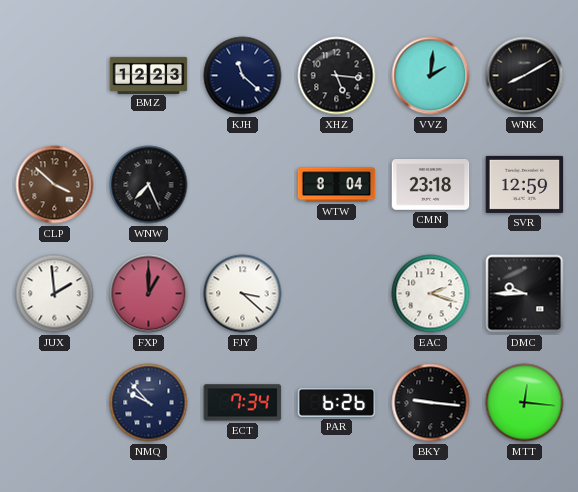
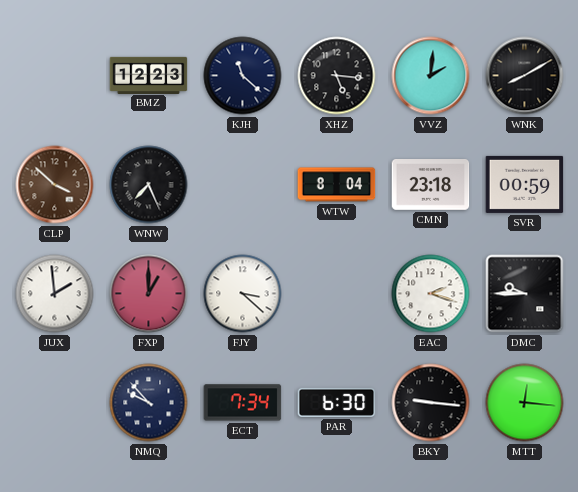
SVR: 12:59 -> 00:59
PAR: 6:26 -> 6:30
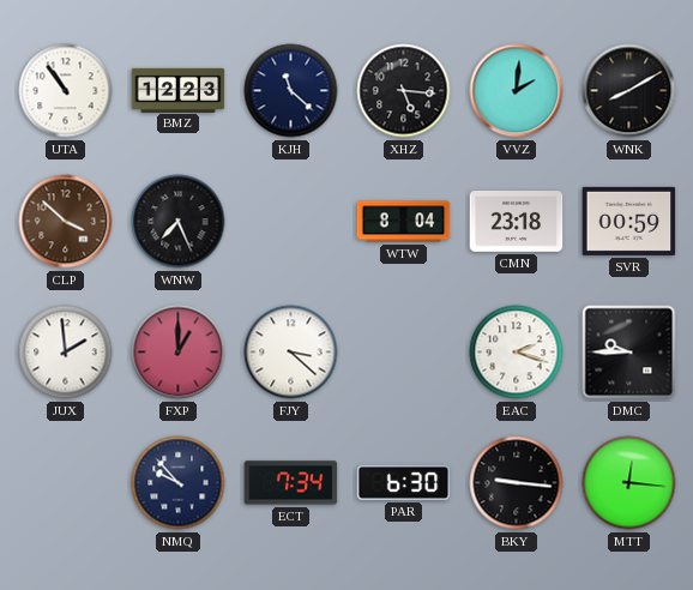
UTA: none -> 10:54
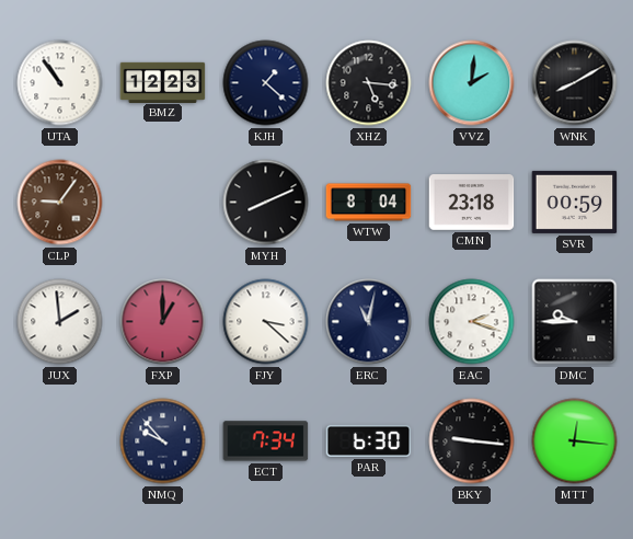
KJH: 11:22 -> 1:22
CLP: 3:52 -> 9:06
WNW: 7:26 -> none
MYH: none -> 8:11
ERC: none -> 11:02
